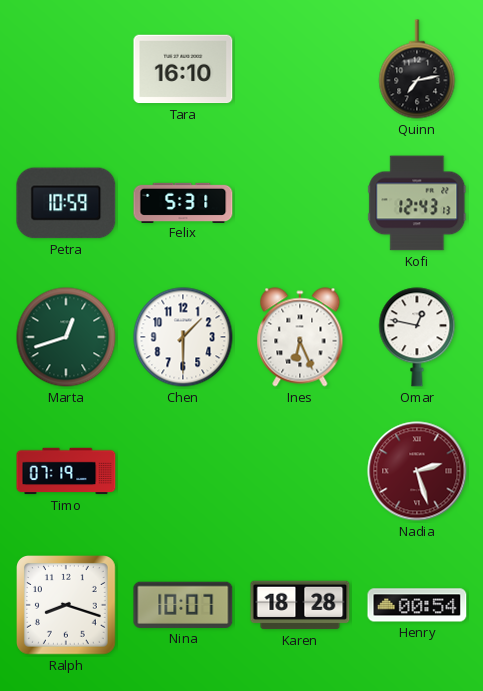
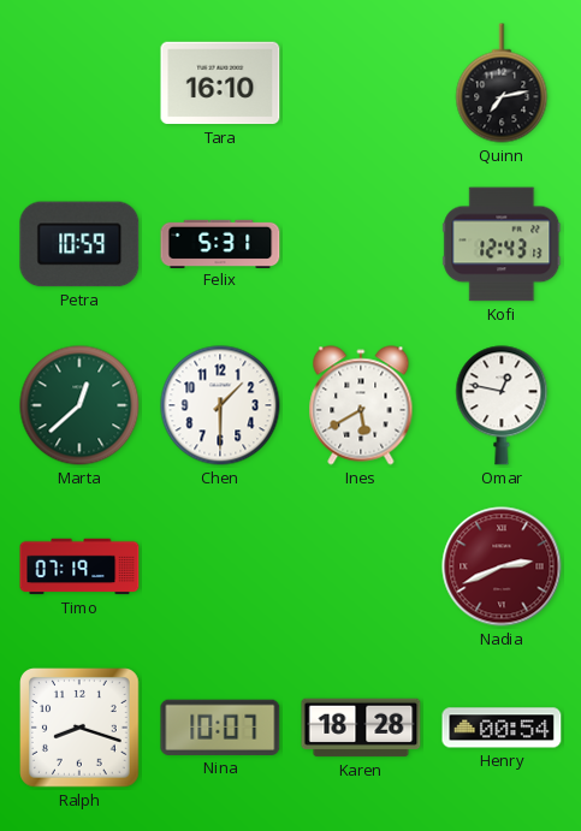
Marta: 12:42 -> 12:38
Ines: 6:26 -> 5:40
Nadia: 2:27 -> 2:41
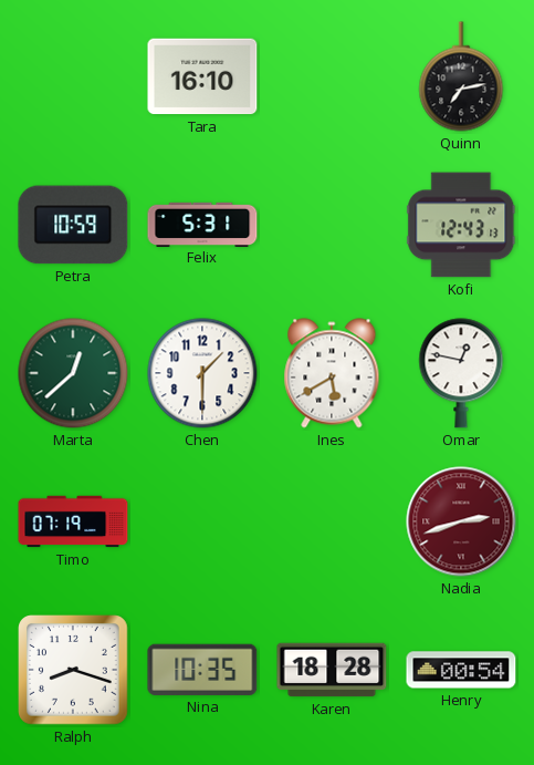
Nadia: 2:41 -> 2:42
Nina: 10:07 -> 10:35
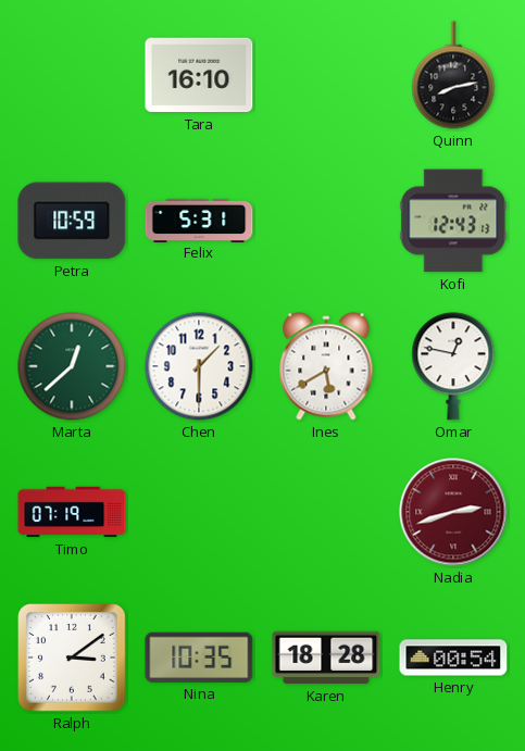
Quinn: 7:13 -> 8:13
Ralph: 8:18 -> 3:09
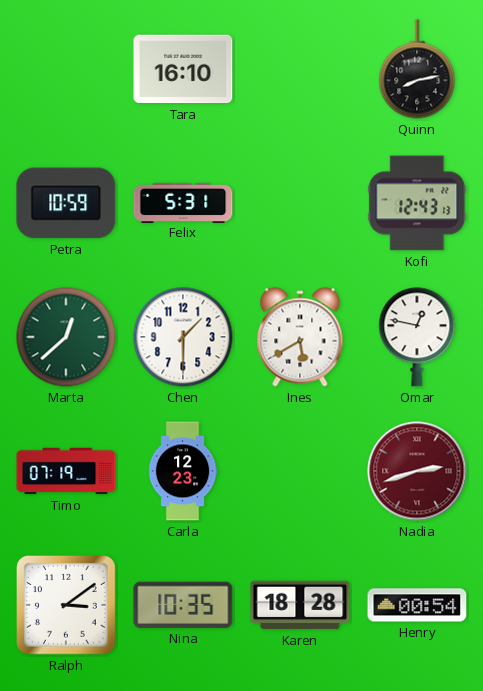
Carla: none -> 12:23
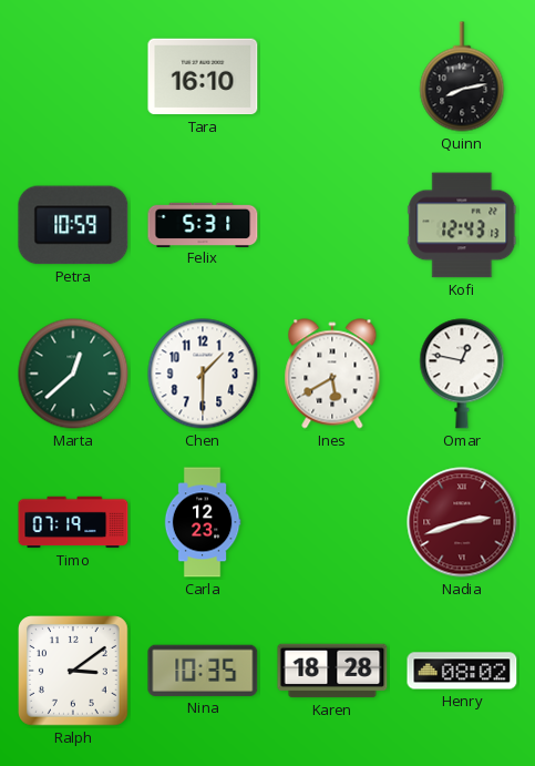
Henry: 00:54 -> 08:02
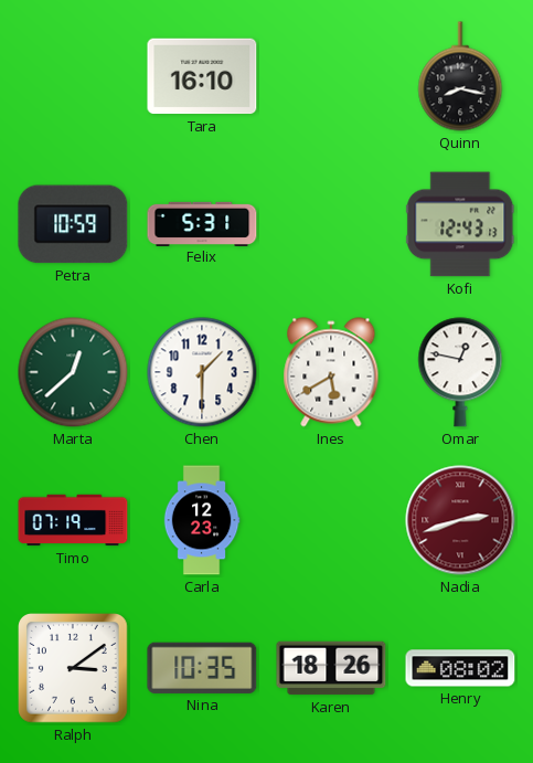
Quinn: 8:13 -> 8:17
Karen: 18:28 -> 18:26
